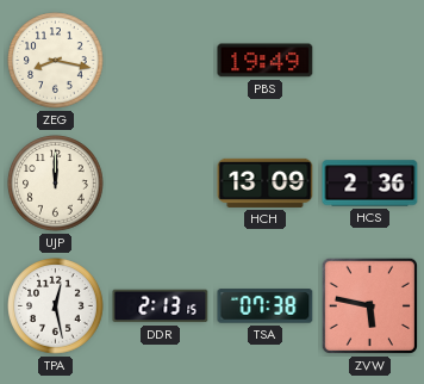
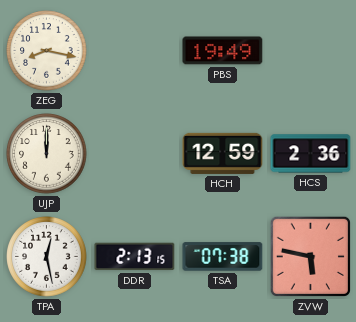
HCH: 13:09 -> 12:59
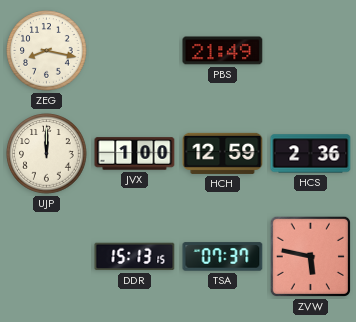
PBS: 19:49 -> 21:49
JVX: none -> 1:00
TPA: 12:28 -> none
DDR: 2:13 -> 15:13
TSA: 07:38 -> 07:37
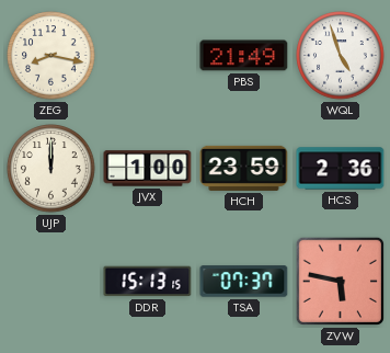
WQL: none -> 4:57
HCH: 12:59 -> 23:59
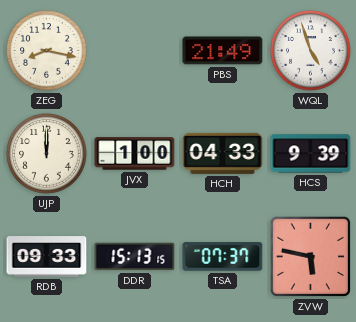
HCH: 23:59 -> 04:33
HCS: 2:36 -> 9:39
RDB: none -> 09:33
